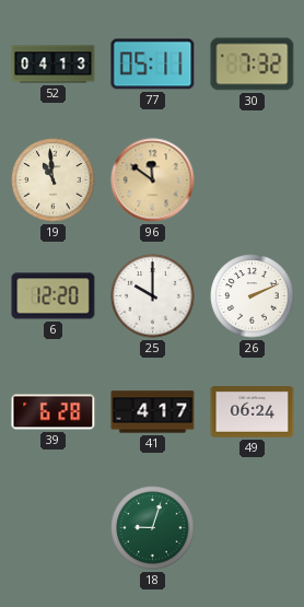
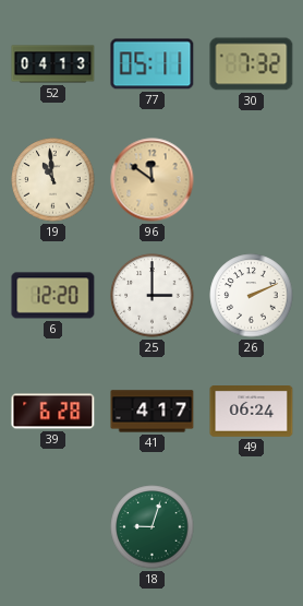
25: 10:00 -> 3:00
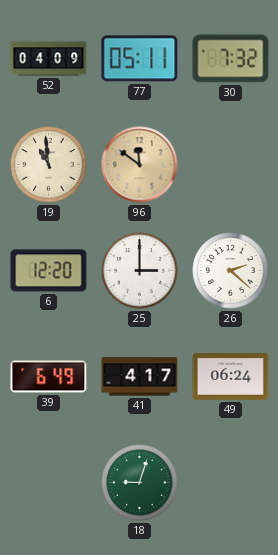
52: 04:13 -> 04:09
26: 2:11 -> 2:22
39: 6:28 -> 6:49
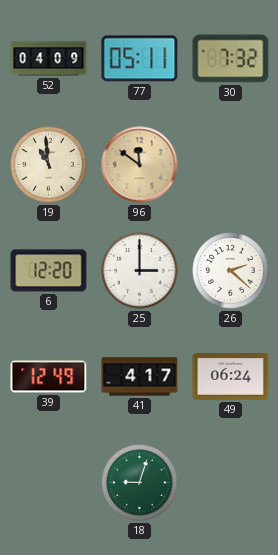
39: 6:49 -> 12:49
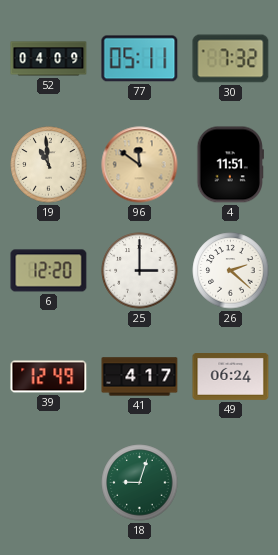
4: none -> 11:51
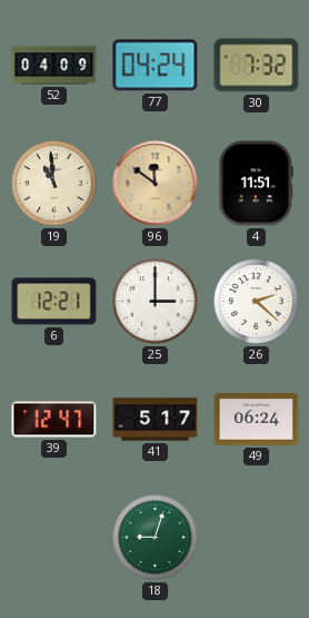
77: 05:11 -> 04:24
6: 12:20 -> 12:21
39: 12:49 -> 12:47
41: 4:17 -> 5:17
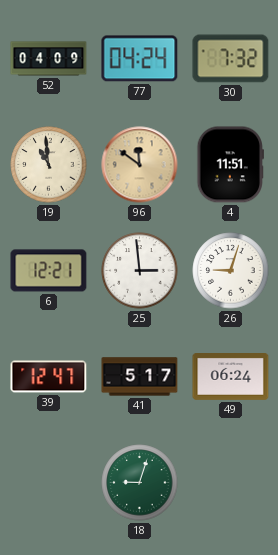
25: 3:00 -> 2:59
26: 2:22 -> 9:03
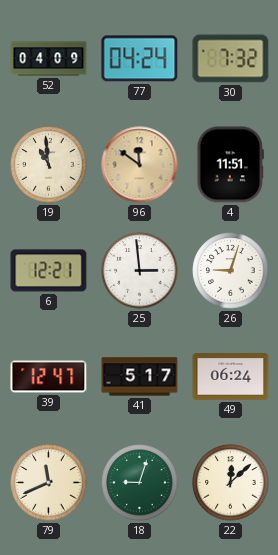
79: none -> 11:41
22: none -> 12:08
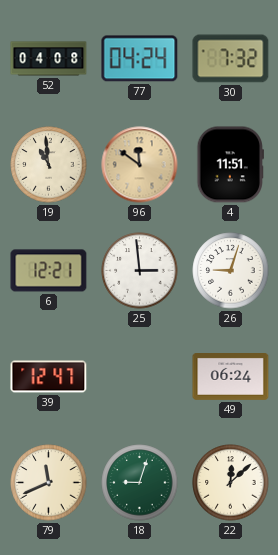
52: 04:09 -> 04:08
41: 5:17 -> none
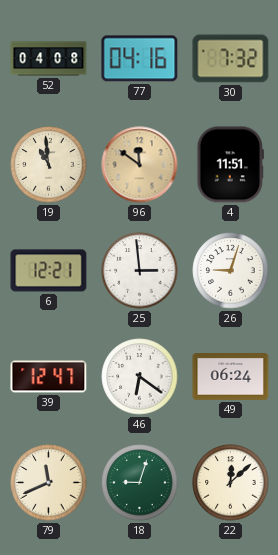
77: 04:24 -> 04:16
46: none -> 6:21
